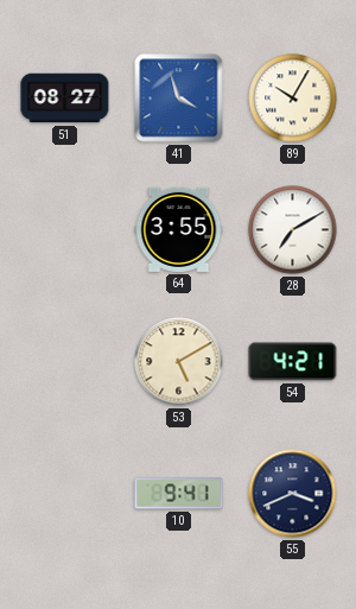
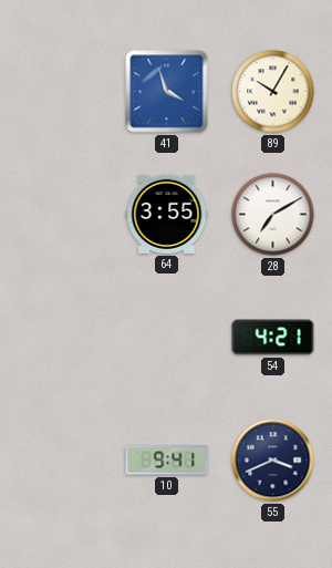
51: 08:27 -> none
53: 5:10 -> none
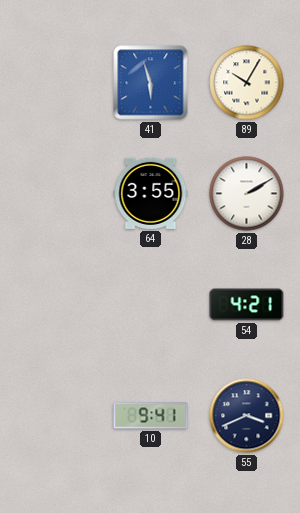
41: 3:57 -> 5:57
28: 7:10 -> 2:10
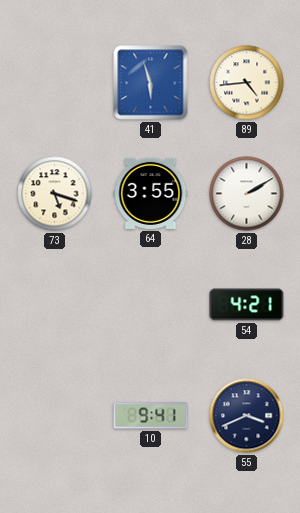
89: 10:05 -> 4:44
73: none -> 5:18
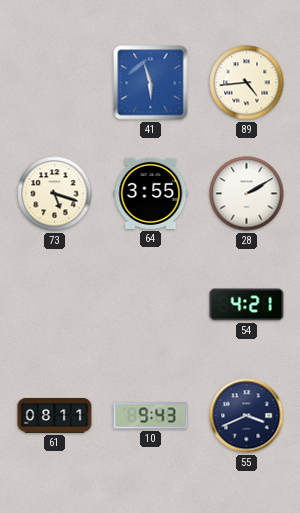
61: none -> 08:11
10: 9:41 -> 9:43
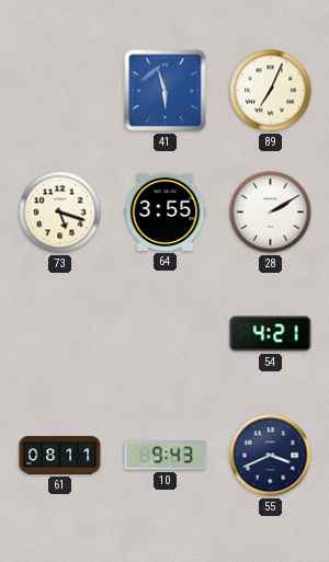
89: 4:44 -> 7:04
